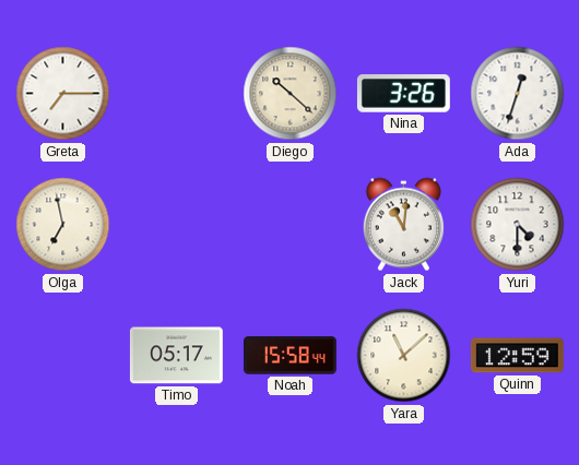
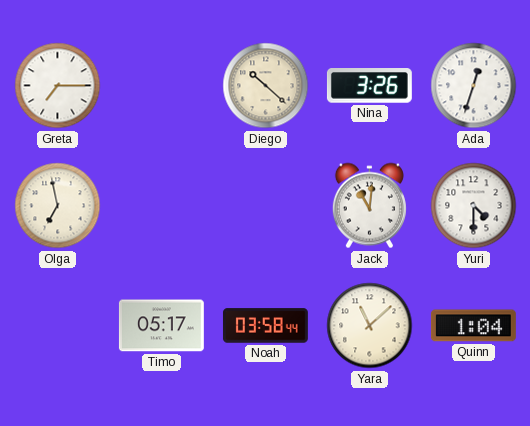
Noah: 15:58 -> 03:58
Quinn: 12:59 -> 1:04
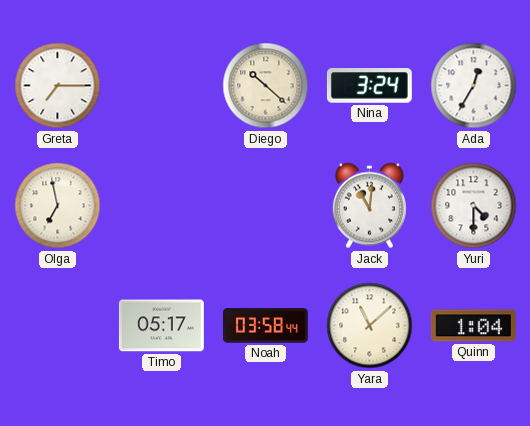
Nina: 3:26 -> 3:24
Ada: 12:33 -> 12:35
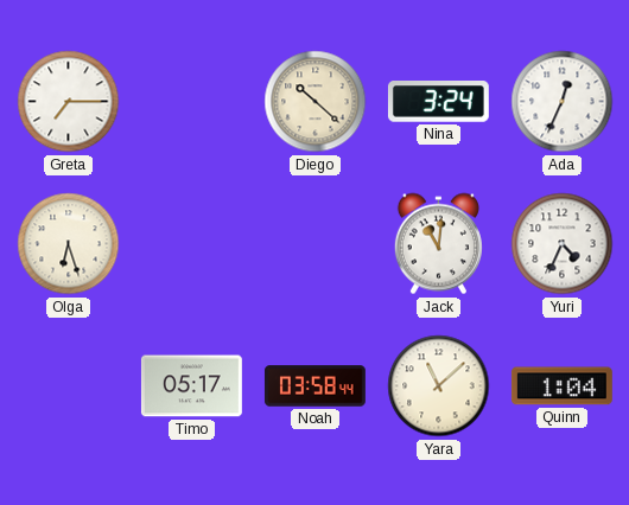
Ada: 12:35 -> 12:34
Olga: 6:58 -> 6:27
Yuri: 4:30 -> 4:34
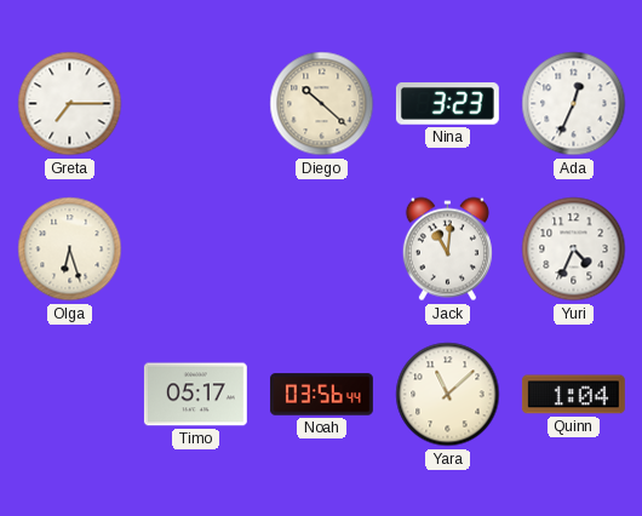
Nina: 3:24 -> 3:23
Noah: 03:58 -> 03:56
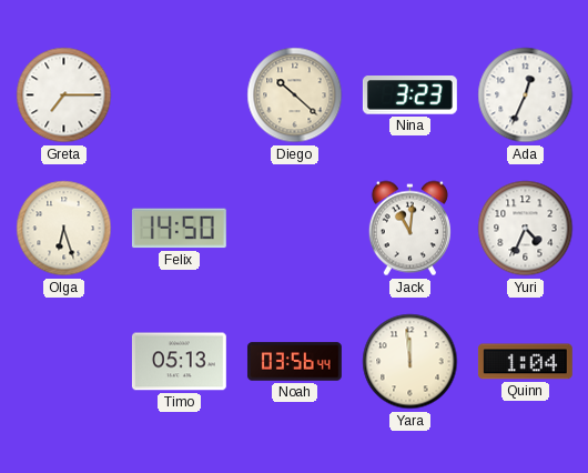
Felix: none -> 14:50
Timo: 05:17 -> 05:13
Yara: 11:08 -> 11:59
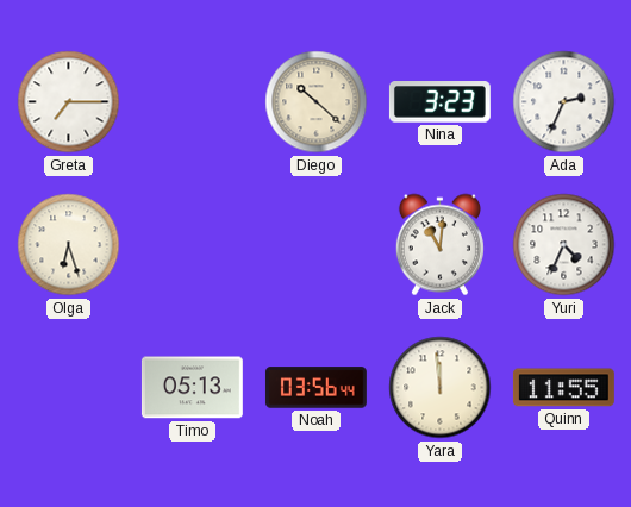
Ada: 12:34 -> 2:34
Felix: 14:50 -> none
Quinn: 1:04 -> 11:55
